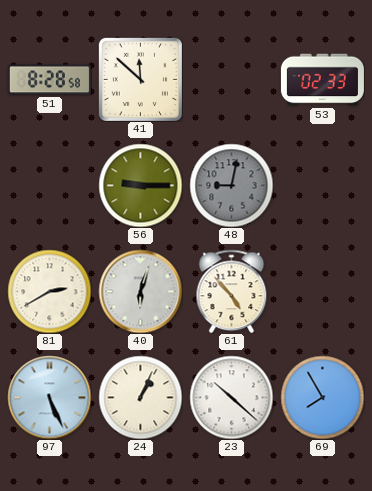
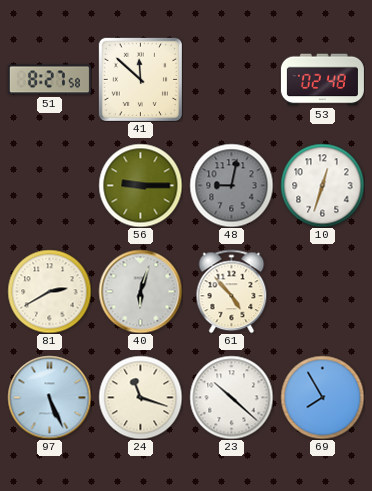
51: 8:28 -> 8:27
53: 02:33 -> 02:48
10: none -> 12:33
24: 1:04 -> 11:18
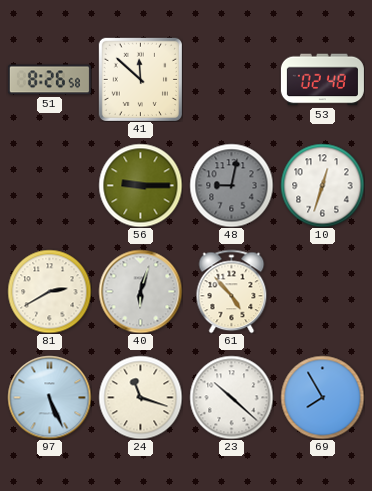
51: 8:27 -> 8:26
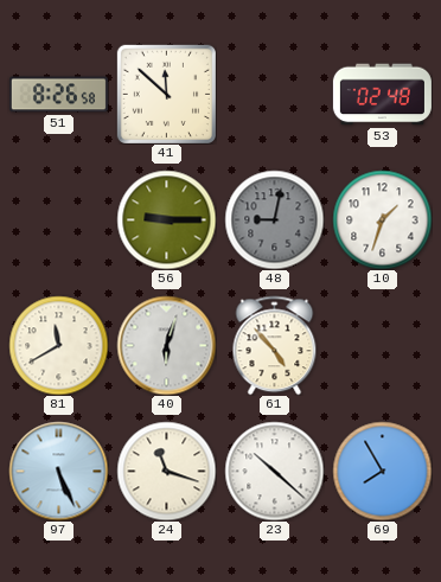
10: 12:33 -> 1:33
81: 2:40 -> 11:40
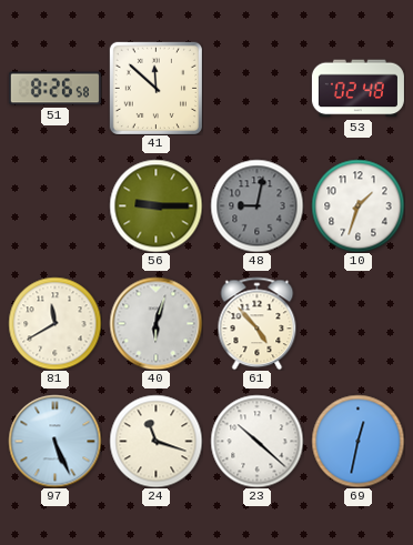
69: 7:55 -> 12:32
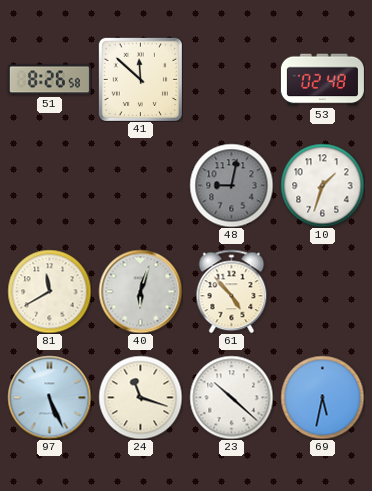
56: 9:15 -> none
69: 12:32 -> 5:32
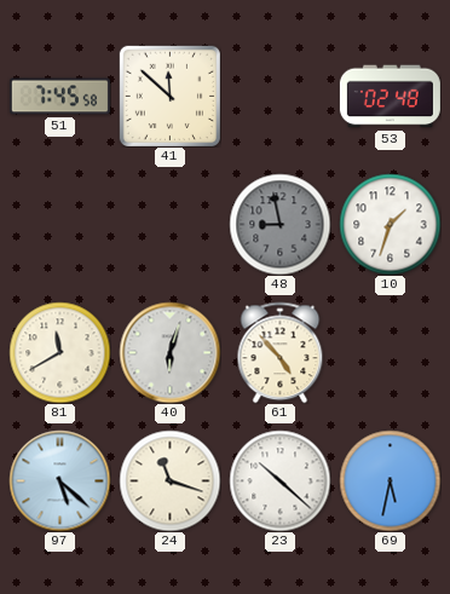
51: 8:26 -> 7:45
48: 9:02 -> 8:58
97: 5:26 -> 5:22
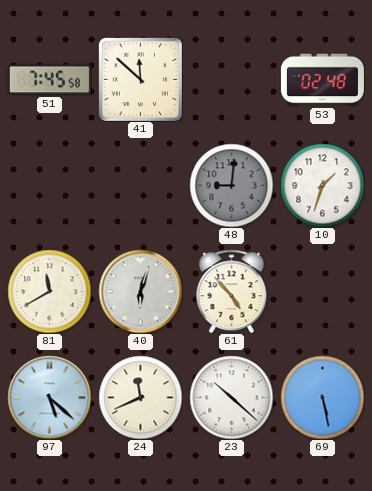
48: 8:58 -> 9:01
24: 11:18 -> 11:41
69: 5:32 -> 5:28
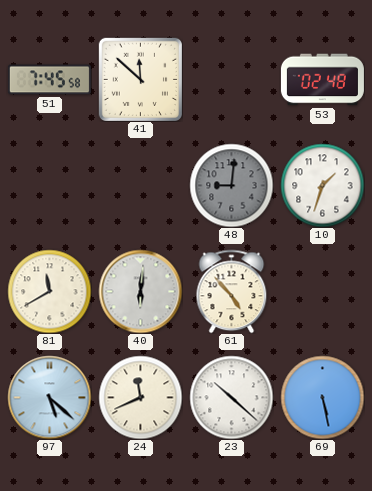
40: 6:03 -> 6:01
